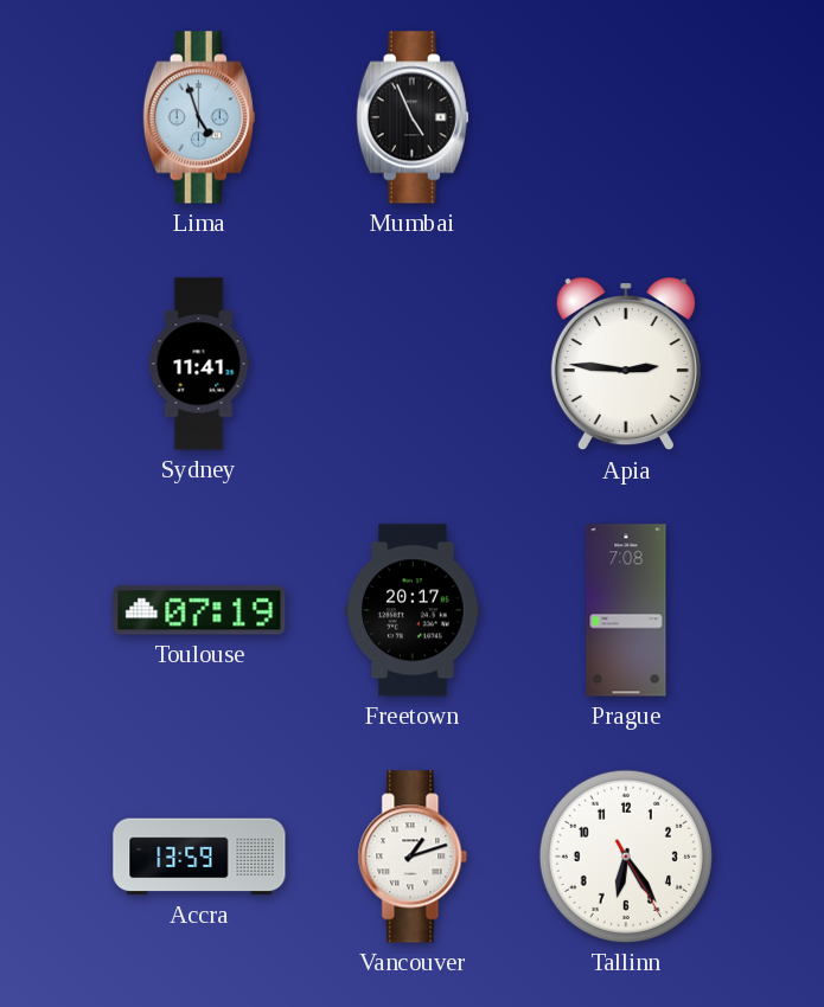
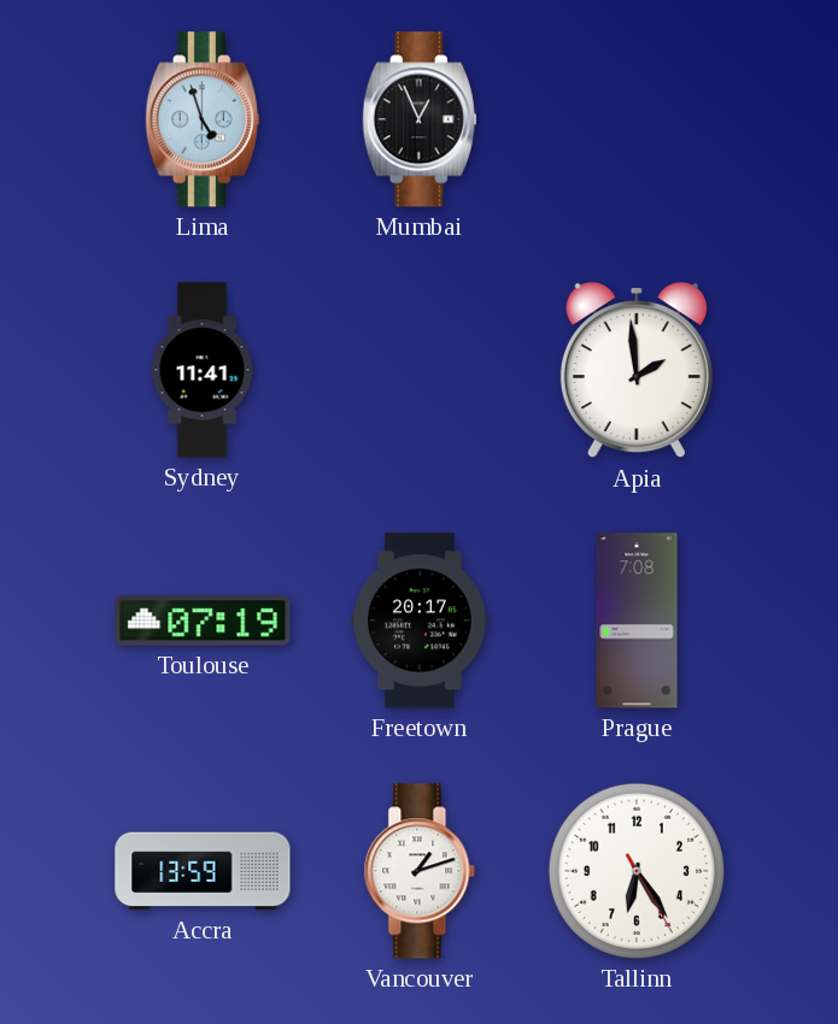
Mumbai: 4:56 -> 12:56
Apia: 2:46 -> 1:59
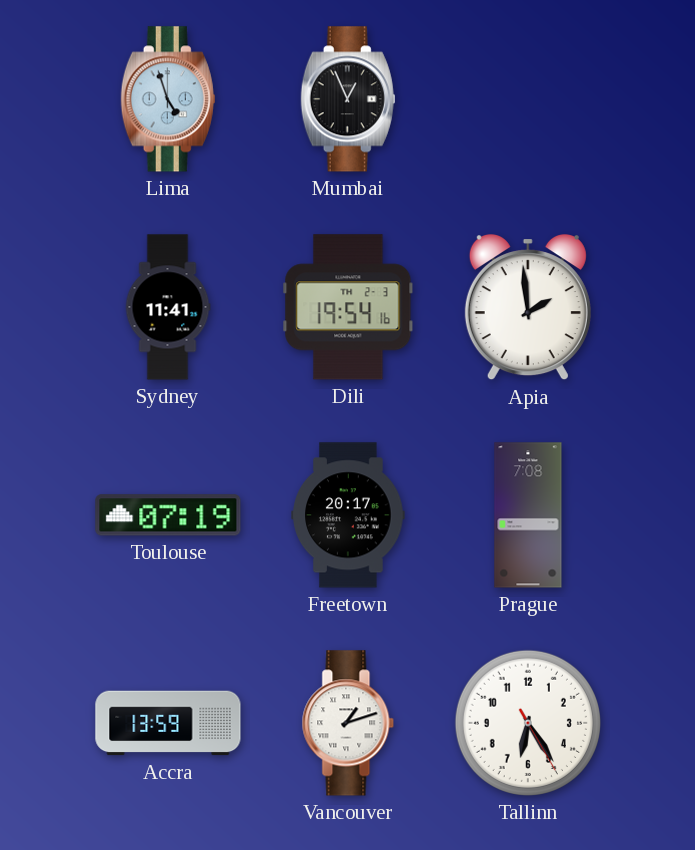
Dili: none -> 19:54
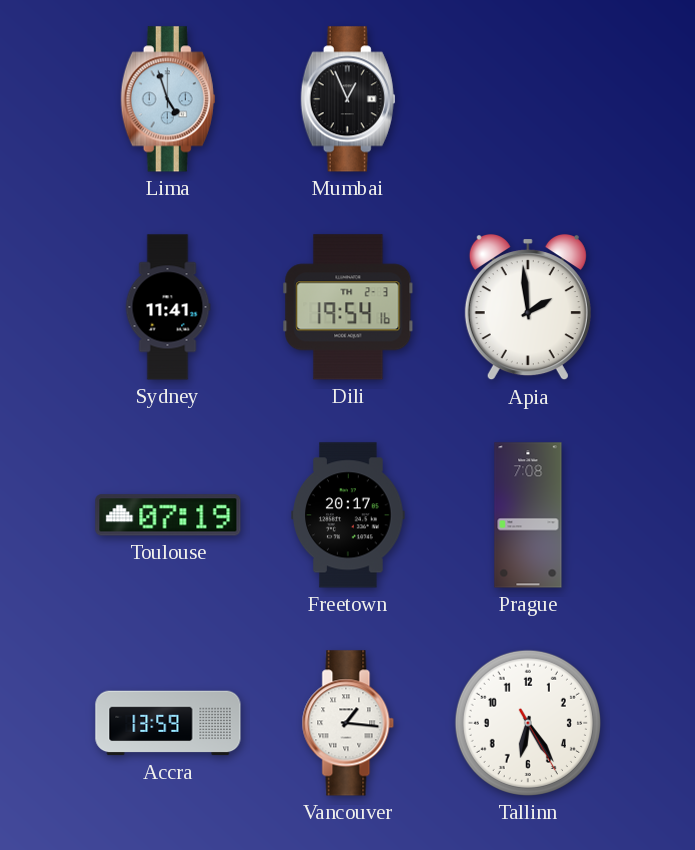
Vancouver: 1:12 -> 1:16
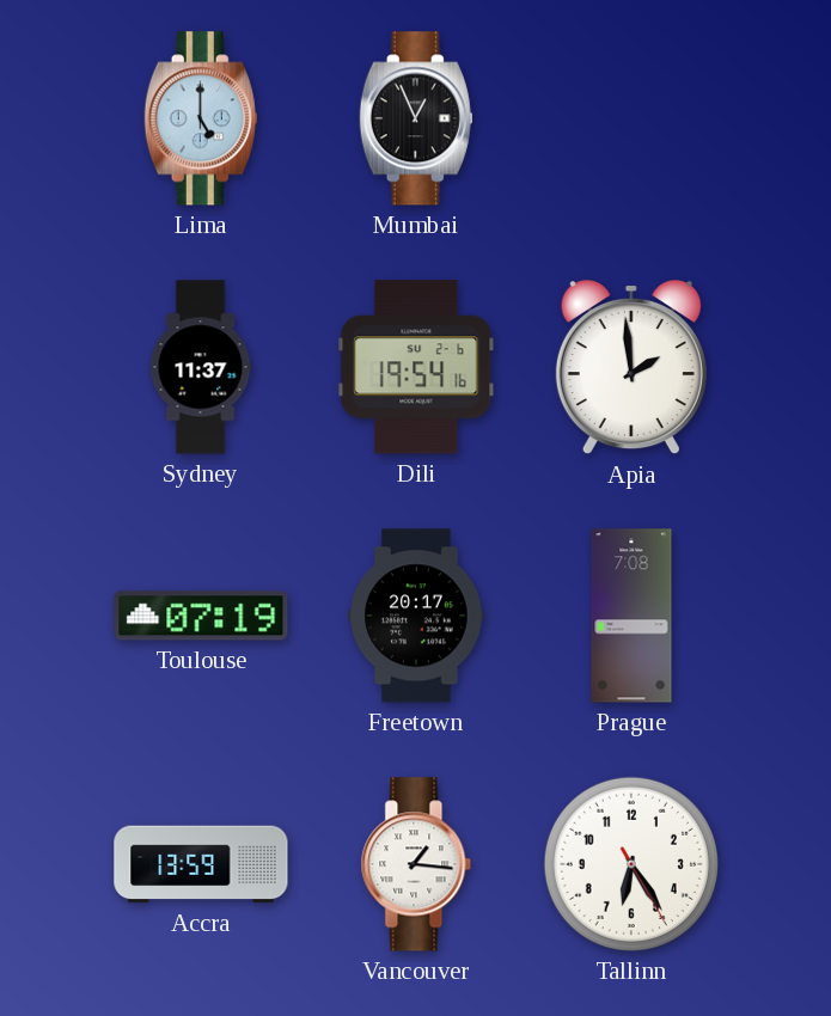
Lima: 4:57 -> 5:00
Sydney: 11:41 -> 11:37
Dili date: TH 2-3 -> SU 2-6
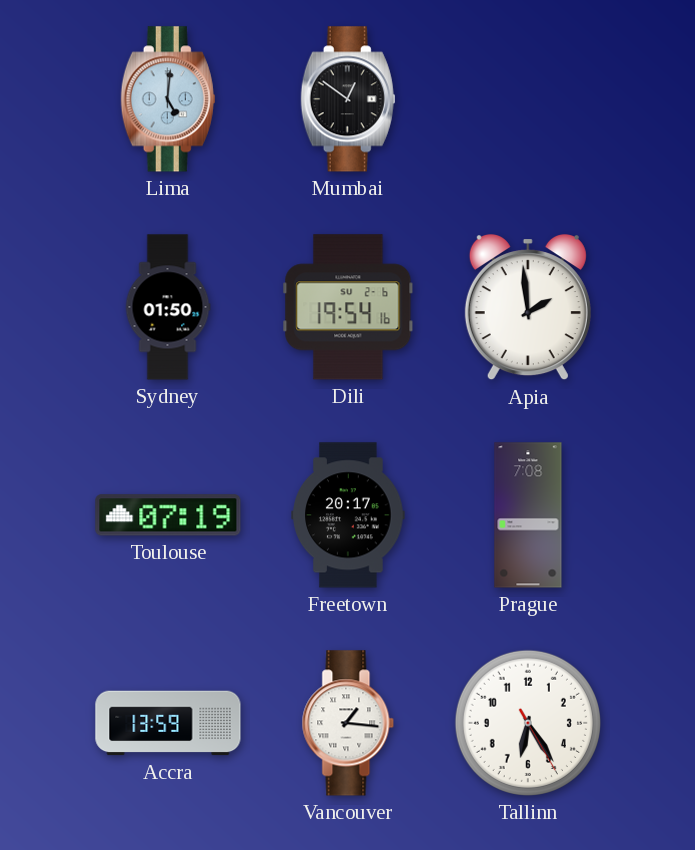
Lima: 5:00 -> 5:01
Mumbai: 12:56 -> 12:51
Sydney: 11:37 -> 01:50
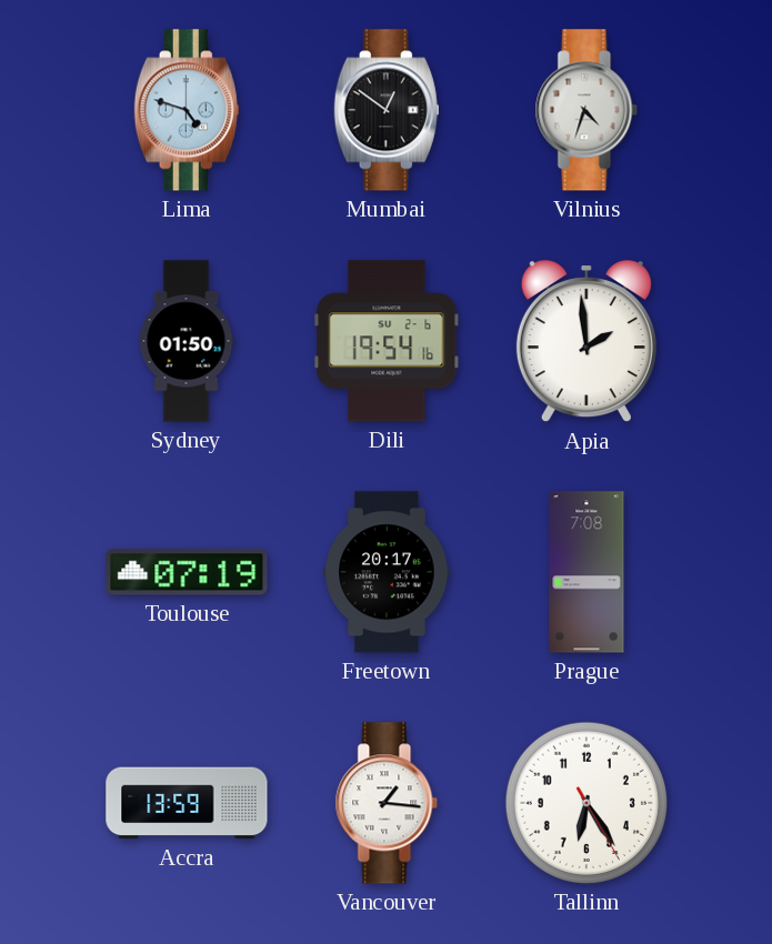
Lima: 5:01 -> 4:48
Vilnius: none -> 4:33
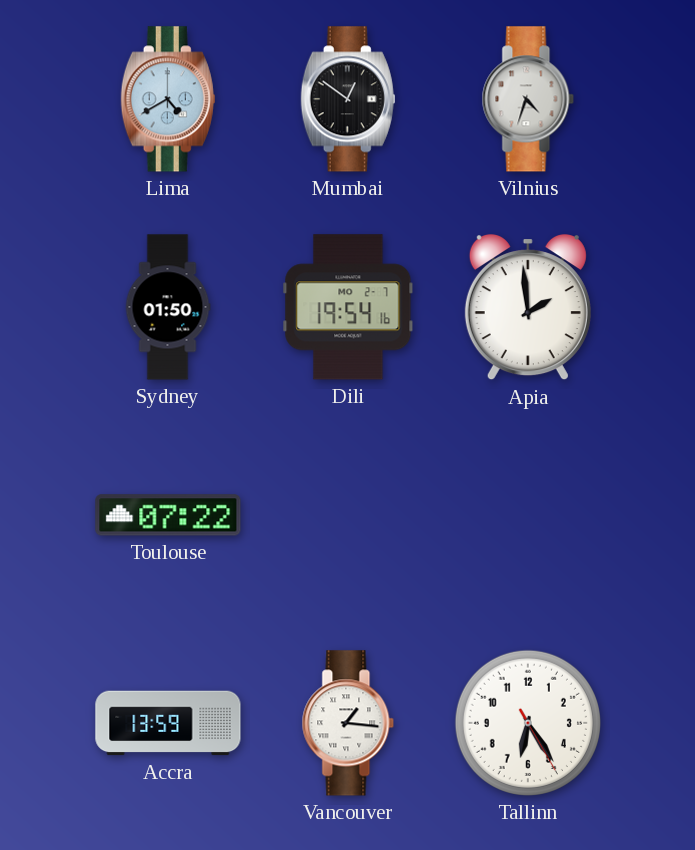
Lima: 4:48 -> 4:40
Dili date: SU 2-6 -> MO 2-7
Toulouse: 07:19 -> 07:22
Freetown: 20:17 -> none
Prague: 7:08 -> none
